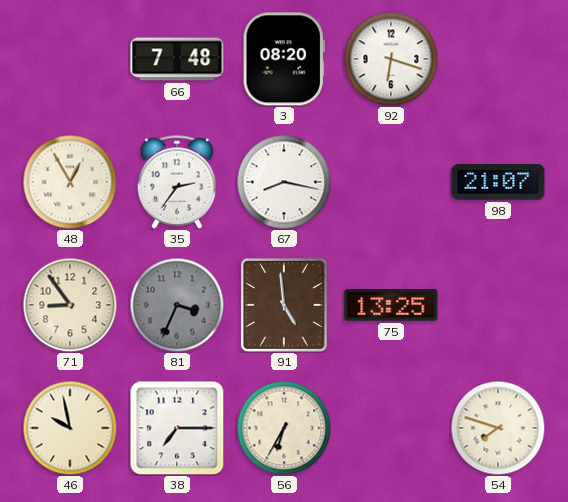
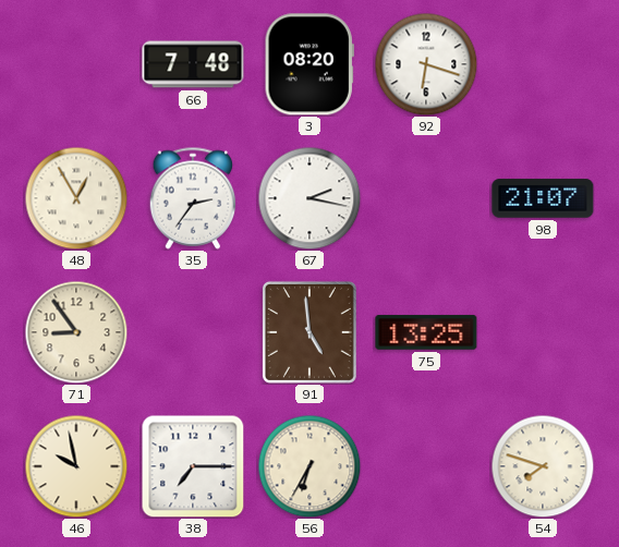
67: 8:17 -> 2:17
81: 3:34 -> none
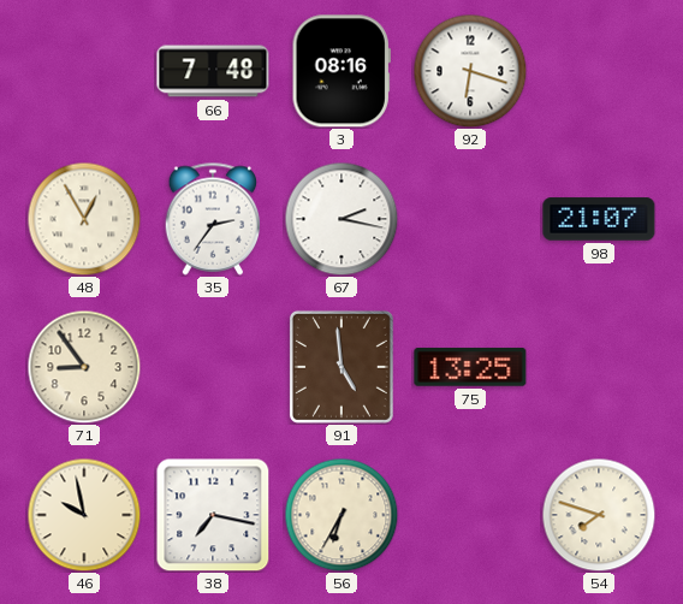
3: 08:20 -> 08:16
38: 7:15 -> 7:17
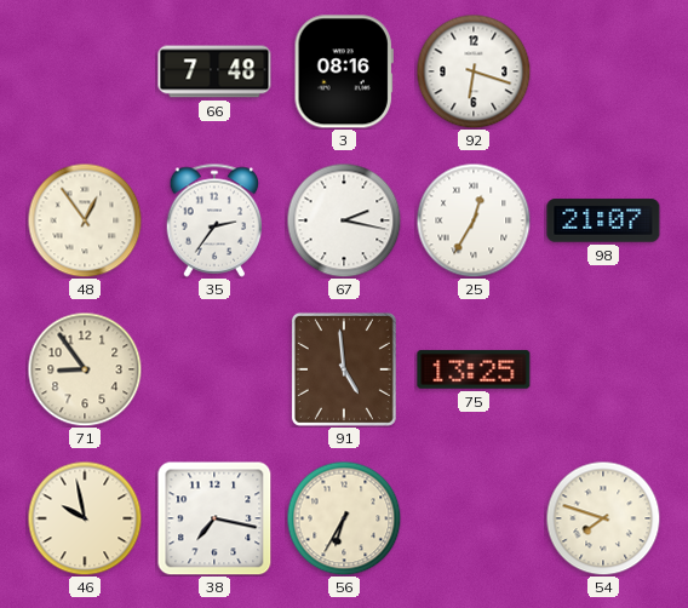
48: 12:55 -> 12:54
25: none -> 12:35
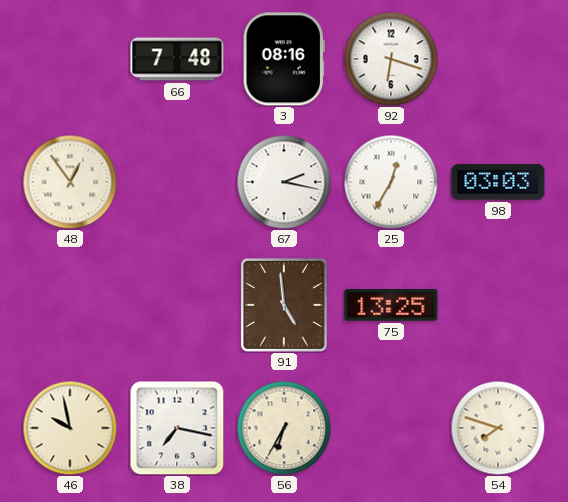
35: 2:36 -> none
98: 21:07 -> 03:03
71: 8:54 -> none
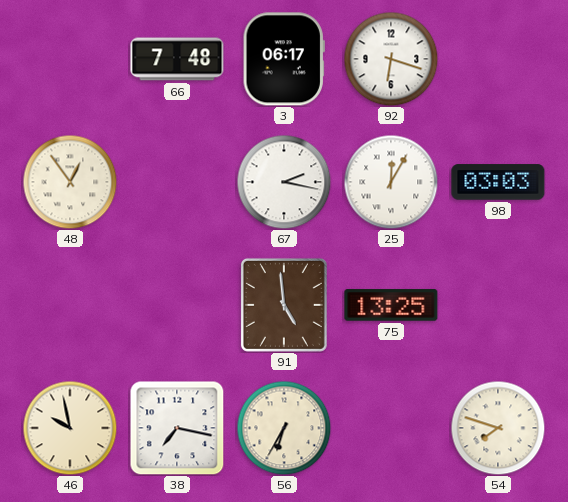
3: 08:16 -> 06:17
25: 12:35 -> 12:05
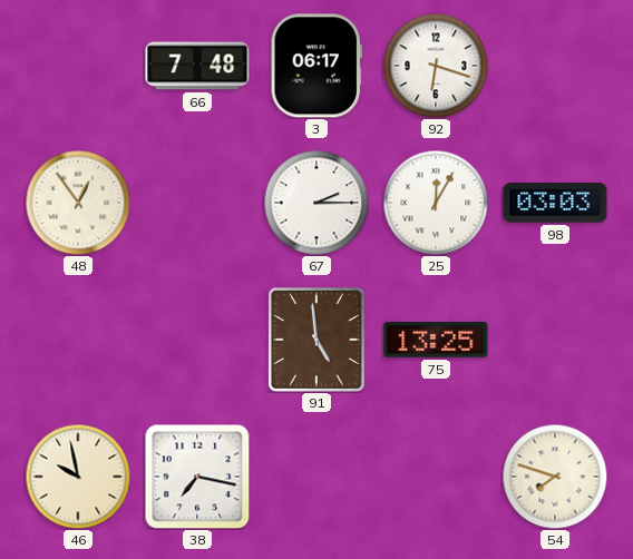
67: 2:17 -> 2:15
56: 6:35 -> none
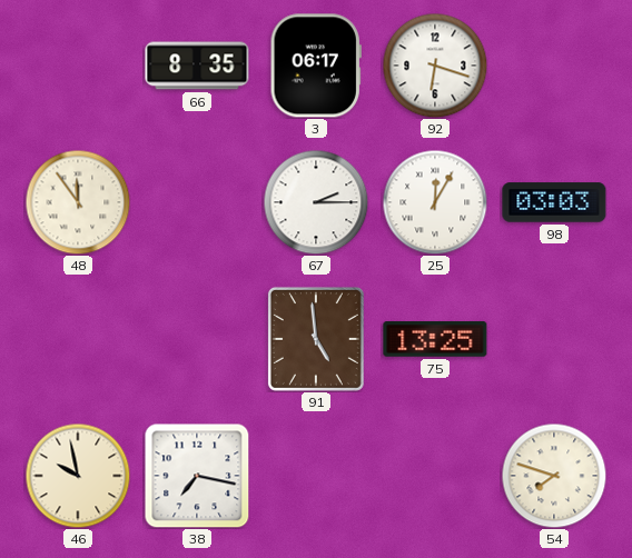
66: 7:48 -> 8:35
48: 12:54 -> 11:54
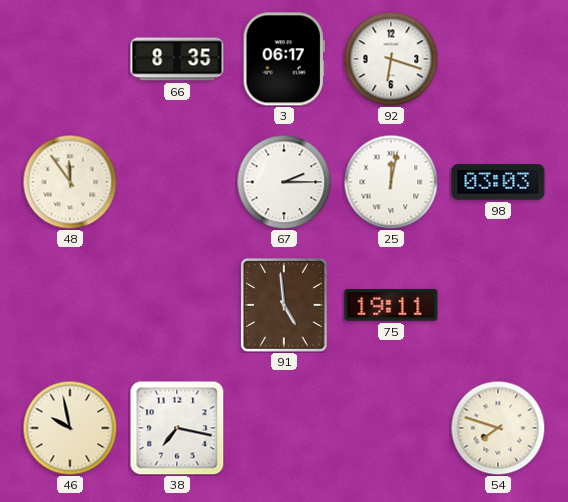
25: 12:05 -> 12:02
75: 13:25 -> 19:11
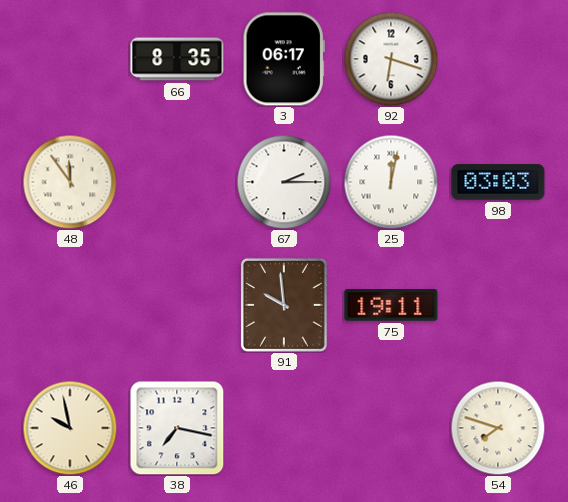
91: 4:59 -> 9:59
